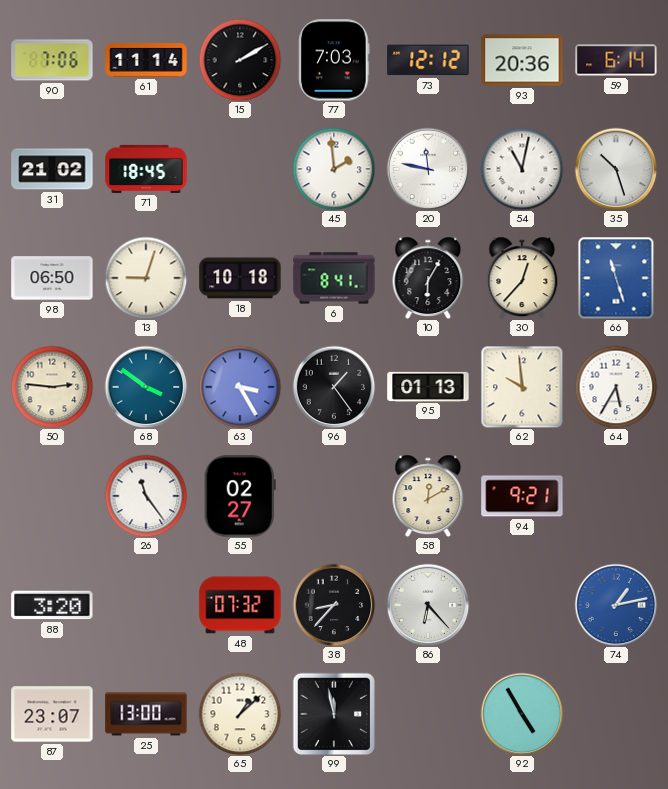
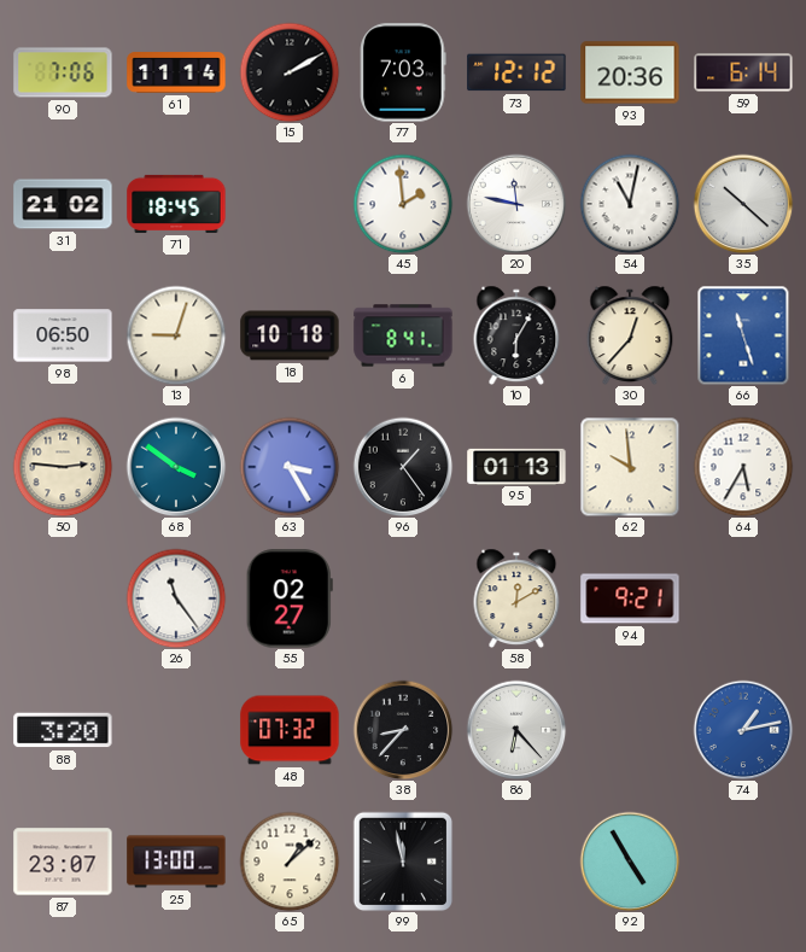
35: 10:27 -> 10:22
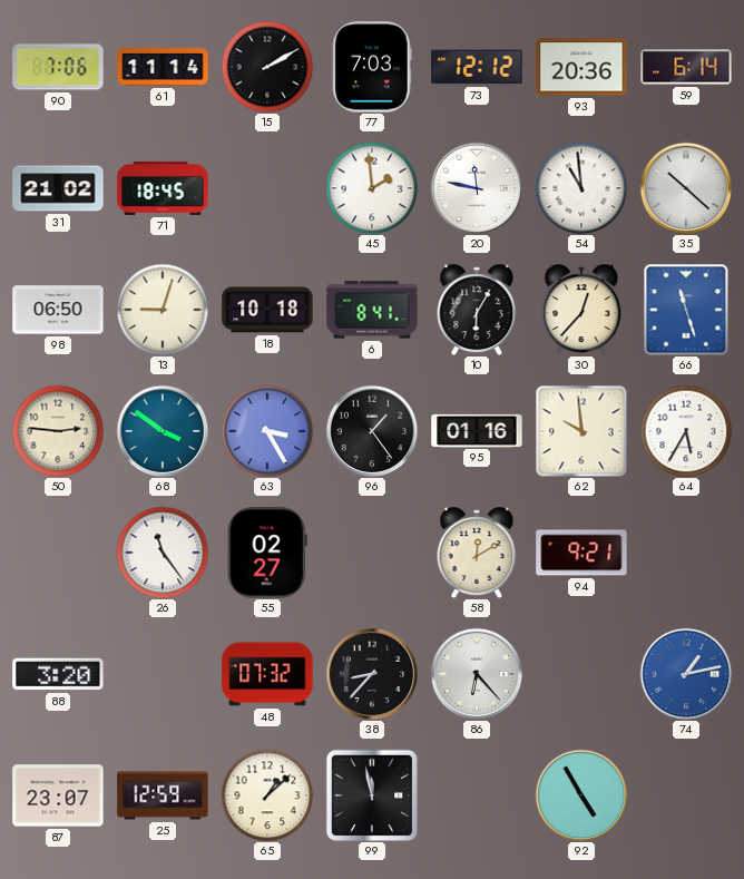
54: 11:02 -> 10:59
95: 01:13 -> 01:16
25: 13:00 -> 12:59
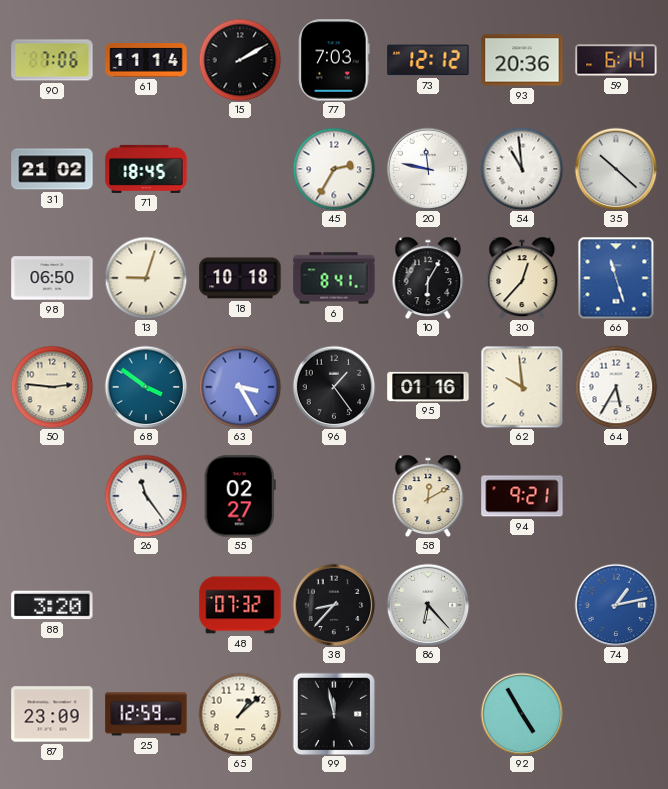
45: 1:59 -> 2:35
87: 23:07 -> 23:09
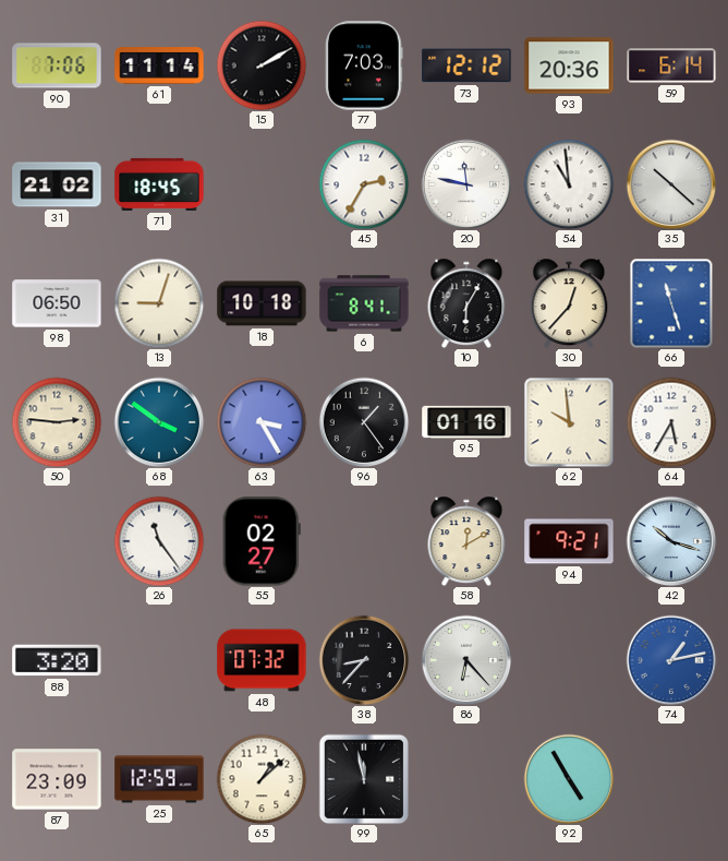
42: none -> 10:18
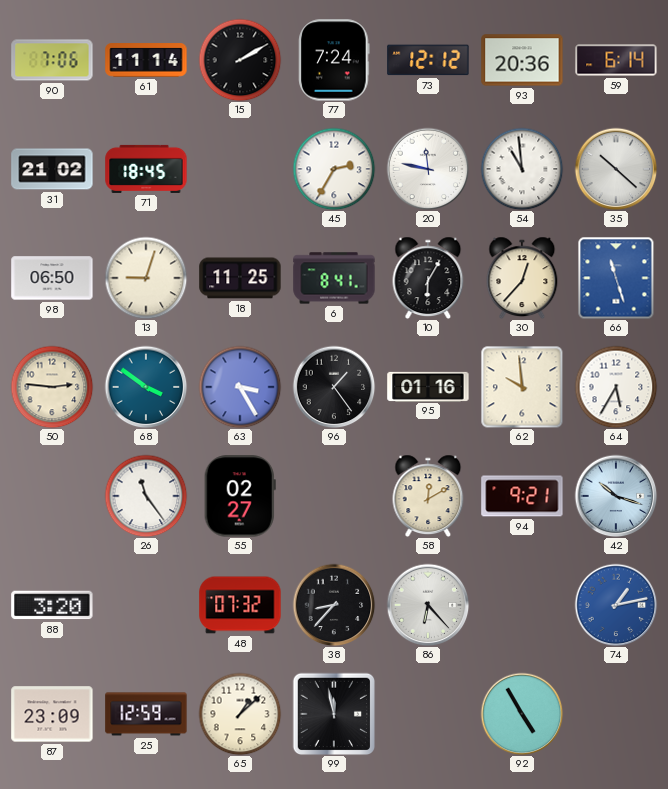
77: 7:03 -> 7:24
18: 10:18 -> 11:25
